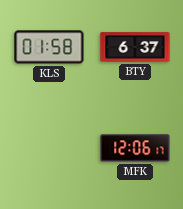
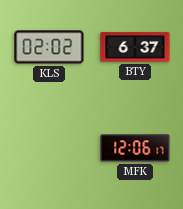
KLS: 01:58 -> 02:02
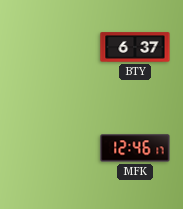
KLS: 02:02 -> none
MFK: 12:06 -> 12:46
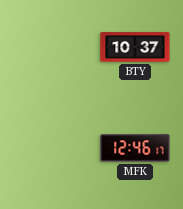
BTY: 6:37 -> 10:37
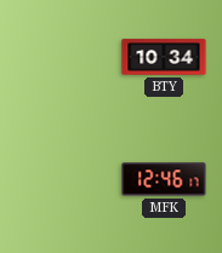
BTY: 10:37 -> 10:34
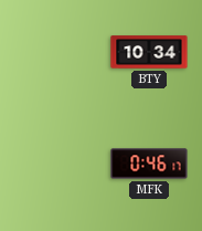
MFK: 12:46 -> 0:46
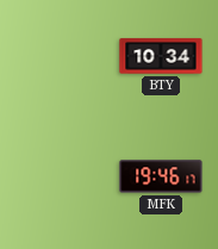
MFK: 0:46 -> 19:46
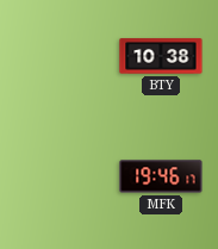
BTY: 10:34 -> 10:38
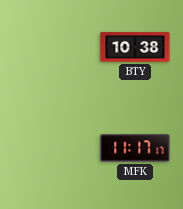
MFK: 19:46 -> 11:17
